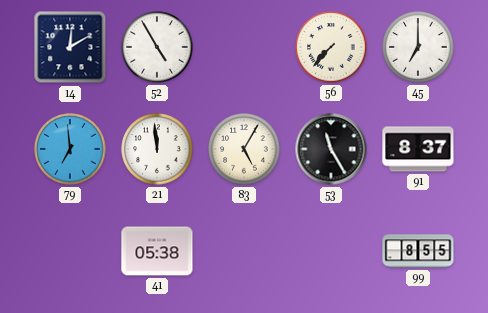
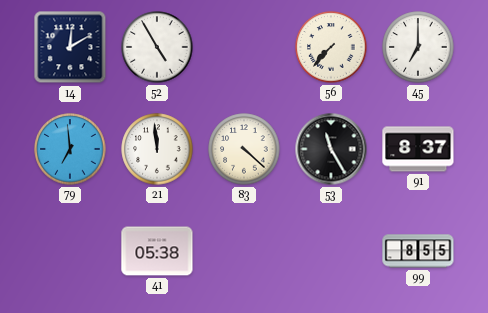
83: 5:05 -> 4:22
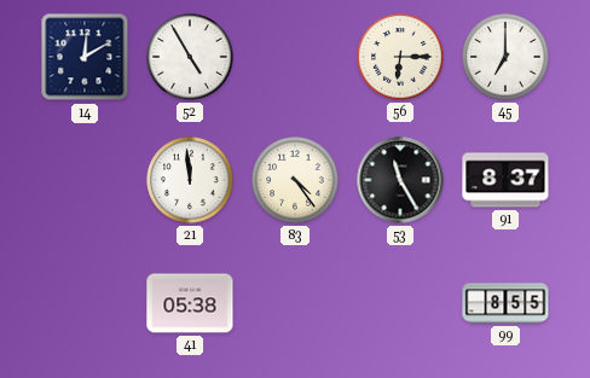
56: 7:37 -> 6:15
79: 6:59 -> none
83: 4:22 -> 4:24
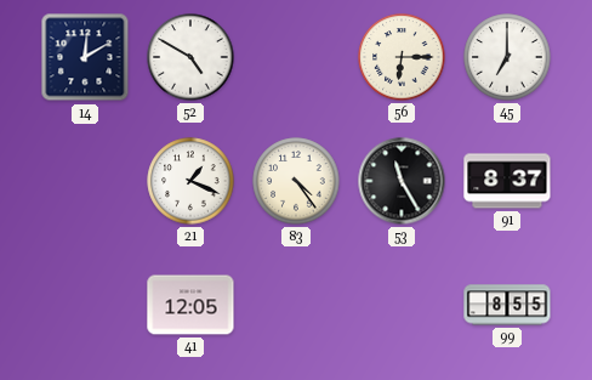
52: 4:55 -> 4:50
21: 11:59 -> 1:19
41: 05:38 -> 12:05
